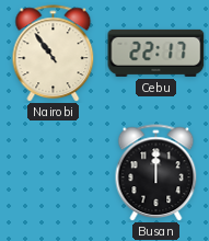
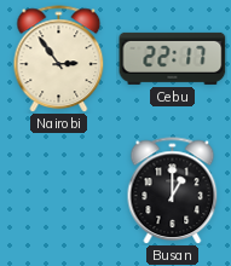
Nairobi: 10:54 -> 2:54
Busan: 12:00 -> 1:00
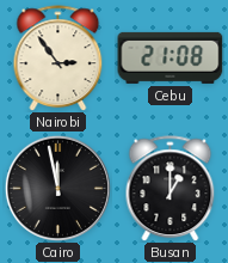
Cebu: 22:17 -> 21:08
Cairo: none -> 11:58
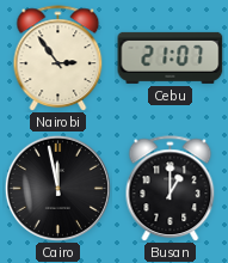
Cebu: 21:08 -> 21:07
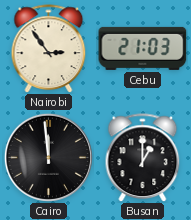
Cebu: 21:07 -> 21:03
Cairo: 11:58 -> 11:59
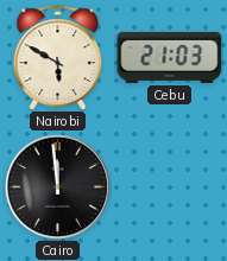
Nairobi: 2:54 -> 5:50
Busan: 1:00 -> none
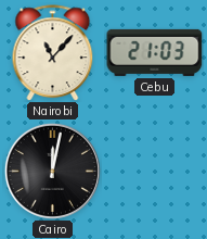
Nairobi: 5:50 -> 11:07
Cairo: 11:59 -> 12:02
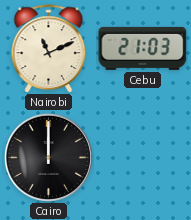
Nairobi: 11:07 -> 11:11
Cairo: 12:02 -> 12:00
